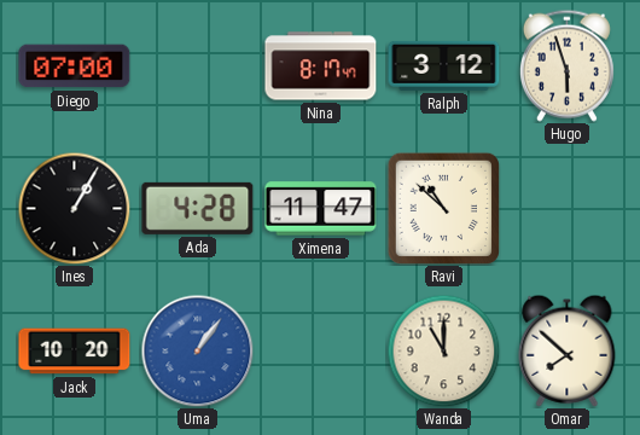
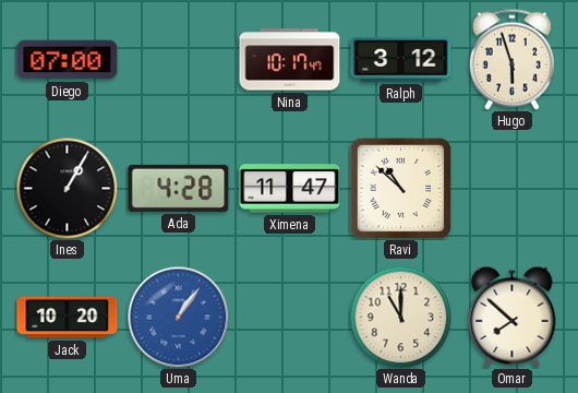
Nina: 8:17 -> 10:17
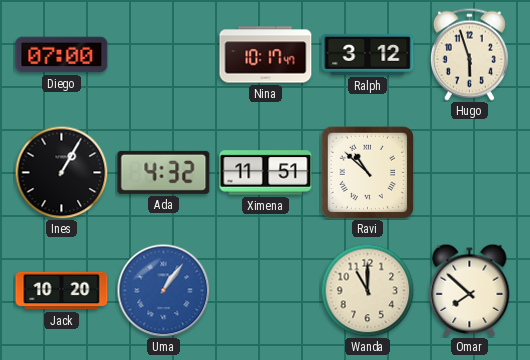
Ada: 4:28 -> 4:32
Ximena: 11:47 -> 11:51
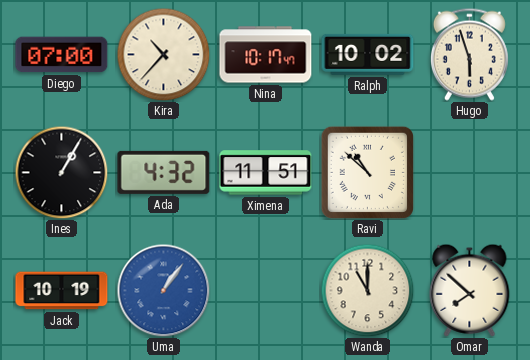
Kira: none -> 10:37
Ralph: 3:12 -> 10:02
Jack: 10:20 -> 10:19
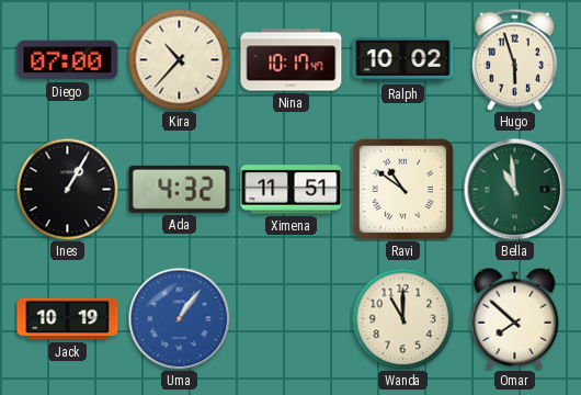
Ravi: 10:52 -> 10:51
Bella: none -> 10:59
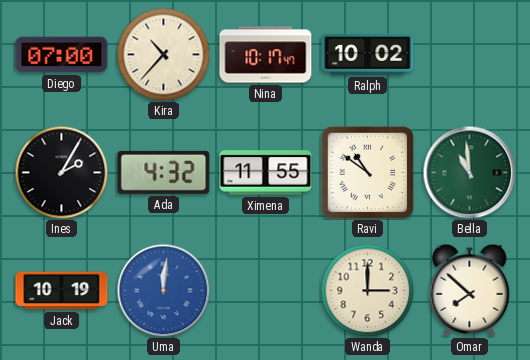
Hugo: 5:57 -> none
Ines: 1:05 -> 2:05
Ximena: 11:51 -> 11:55
Uma: 1:06 -> 12:01
Wanda: 11:00 -> 3:00
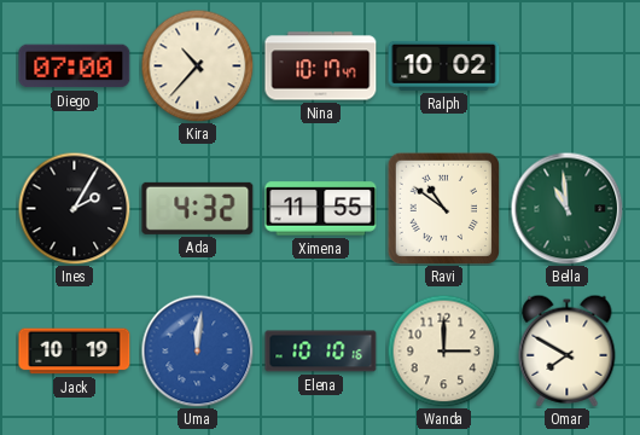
Elena: none -> 10:10
Omar: 7:52 -> 7:50
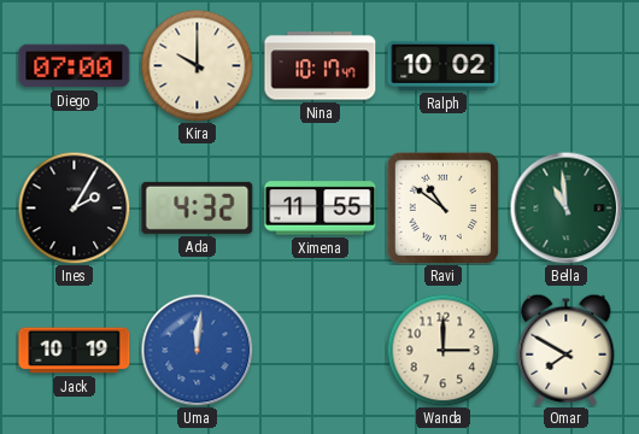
Kira: 10:37 -> 10:00
Elena: 10:10 -> none
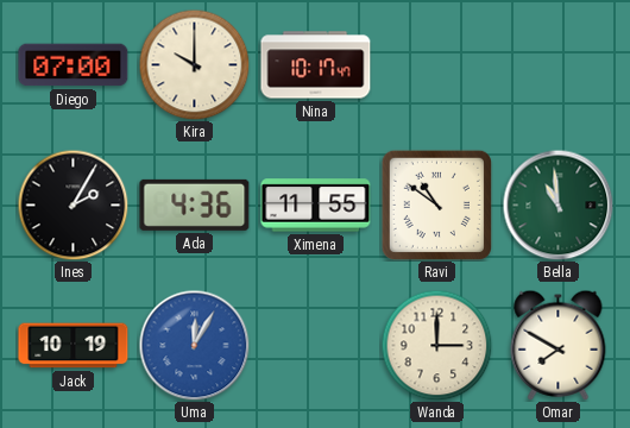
Ralph: 10:02 -> none
Ada: 4:32 -> 4:36
Uma: 12:01 -> 12:05
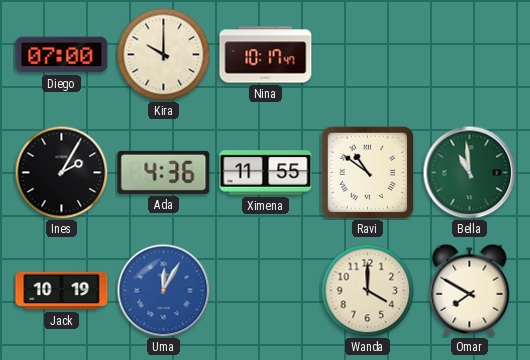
Wanda: 3:00 -> 4:00
